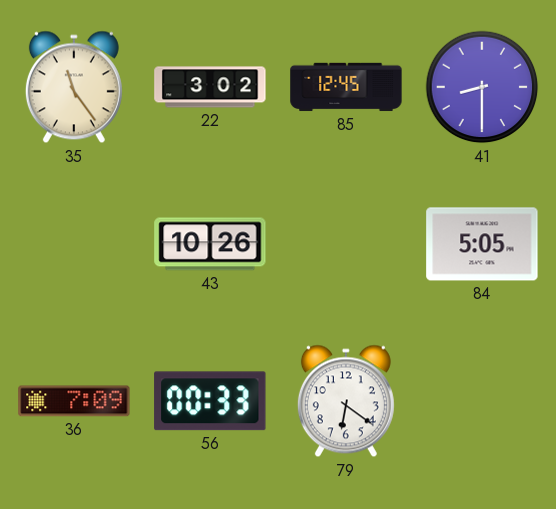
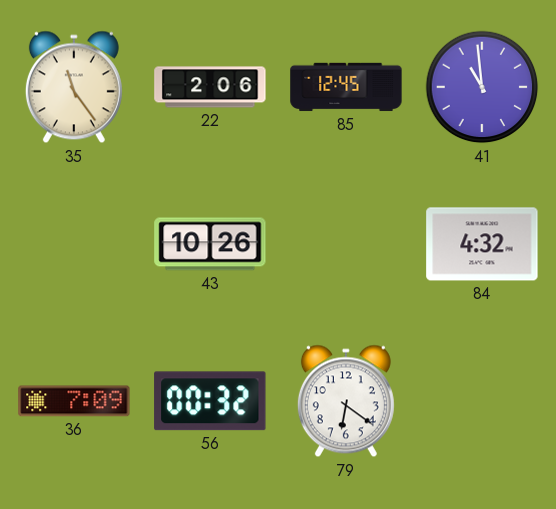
22: 3:02 -> 2:06
41: 8:30 -> 10:59
84: 5:05 -> 4:32
56: 00:33 -> 00:32
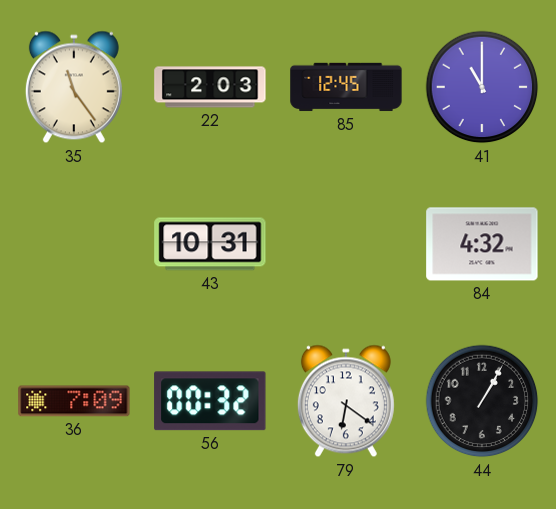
22: 2:06 -> 2:03
41: 10:59 -> 11:00
43: 10:26 -> 10:31
44: none -> 1:05
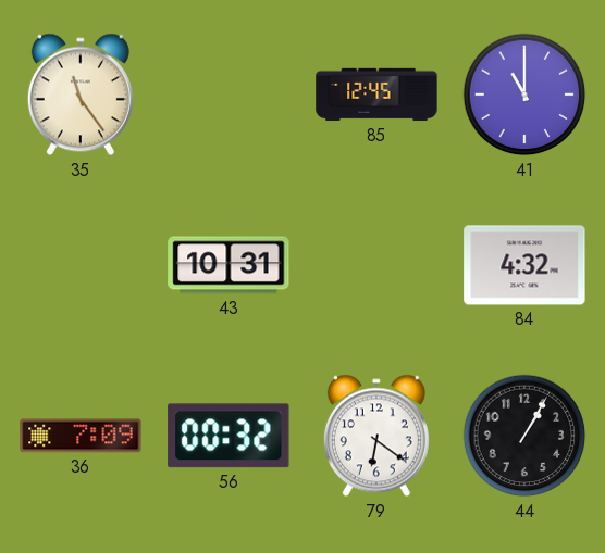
22: 2:03 -> none
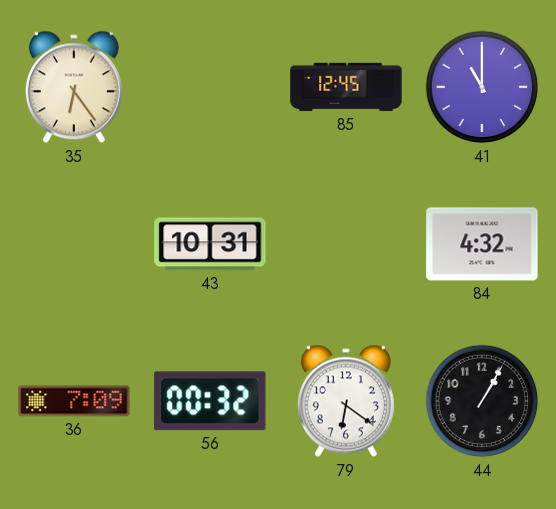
35: 11:24 -> 6:24
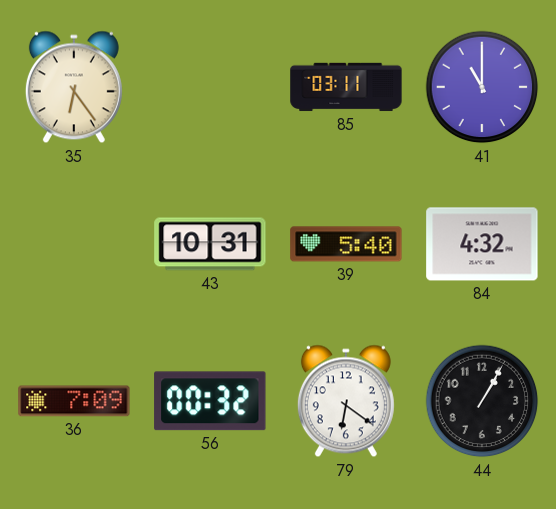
85: 12:45 -> 03:11
39: none -> 5:40
